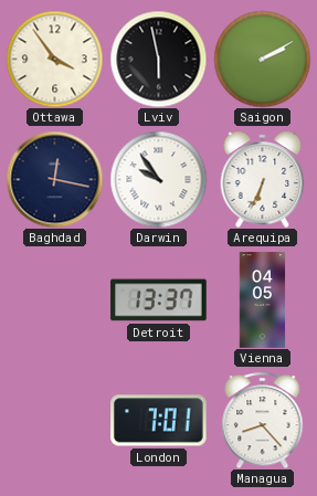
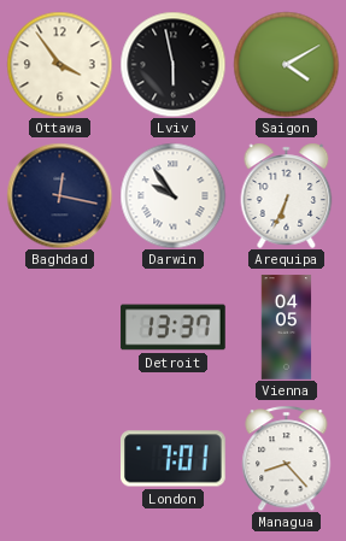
Saigon: 2:10 -> 4:10
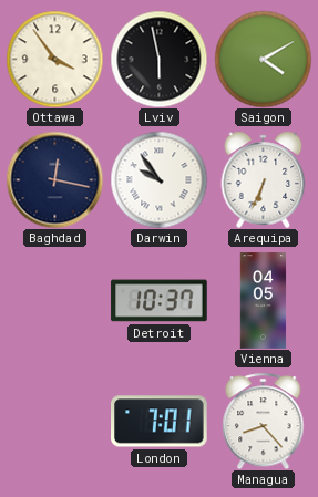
Detroit: 13:37 -> 10:37
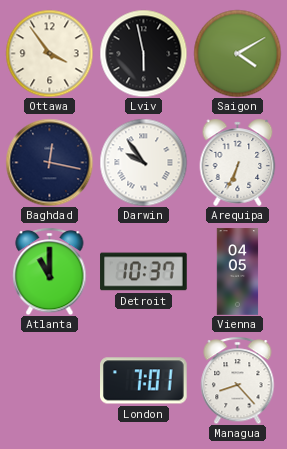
Atlanta: none -> 11:00
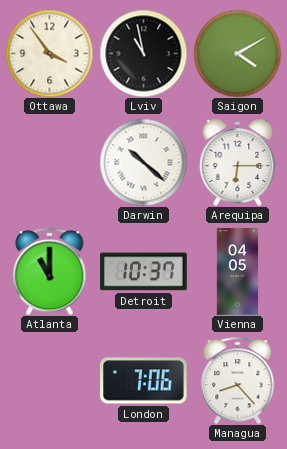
Lviv: 5:58 -> 10:58
Baghdad: 12:17 -> none
Darwin: 9:54 -> 10:22
Arequipa: 6:34 -> 6:15
London: 7:01 -> 7:06
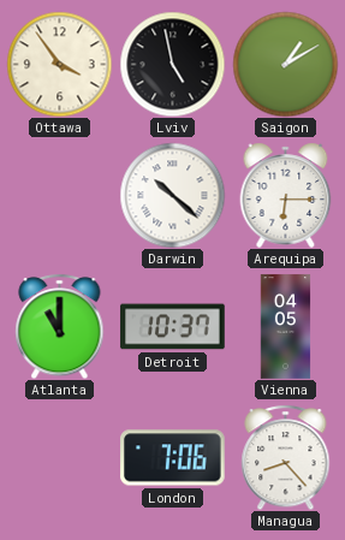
Lviv: 10:58 -> 4:58
Saigon: 4:10 -> 1:10
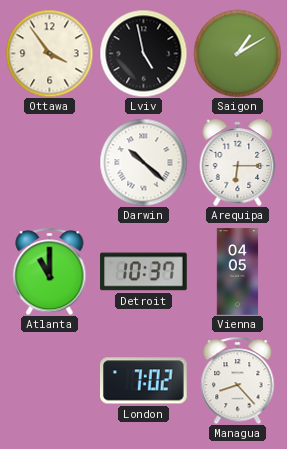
London: 7:06 -> 7:02
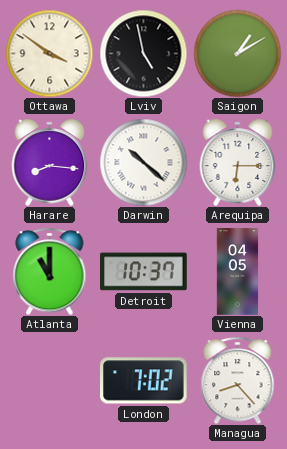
Ottawa: 3:54 -> 3:51
Harare: none -> 8:16
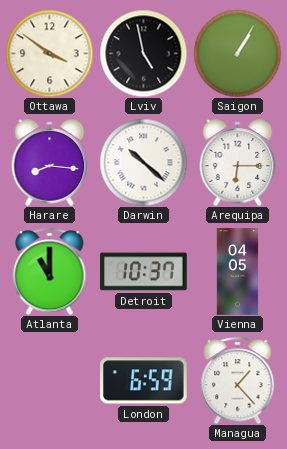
Saigon: 1:10 -> 1:05
London: 7:02 -> 6:59
Managua: 8:23 -> 1:23
